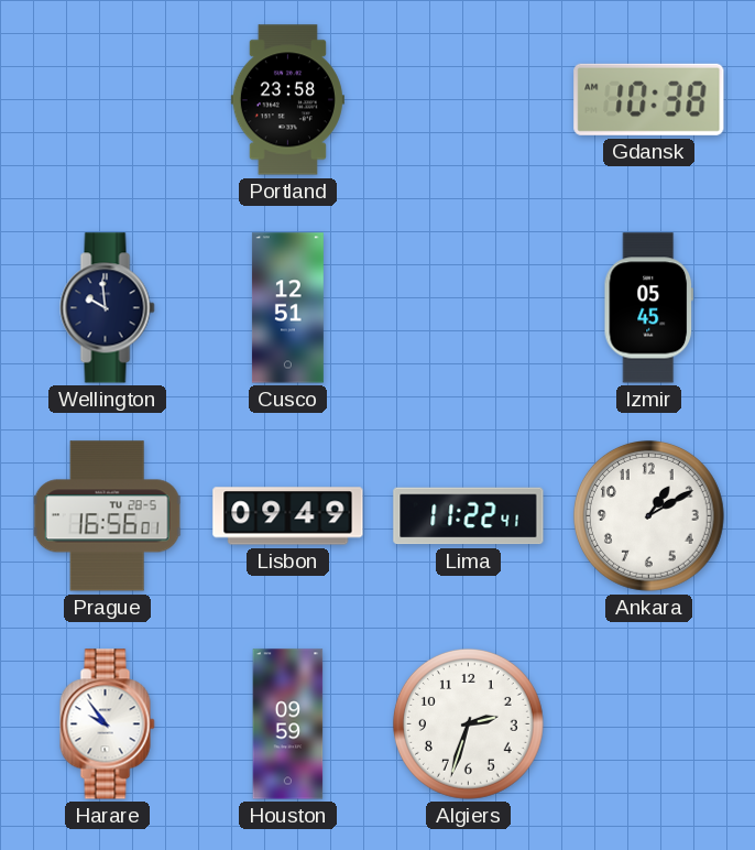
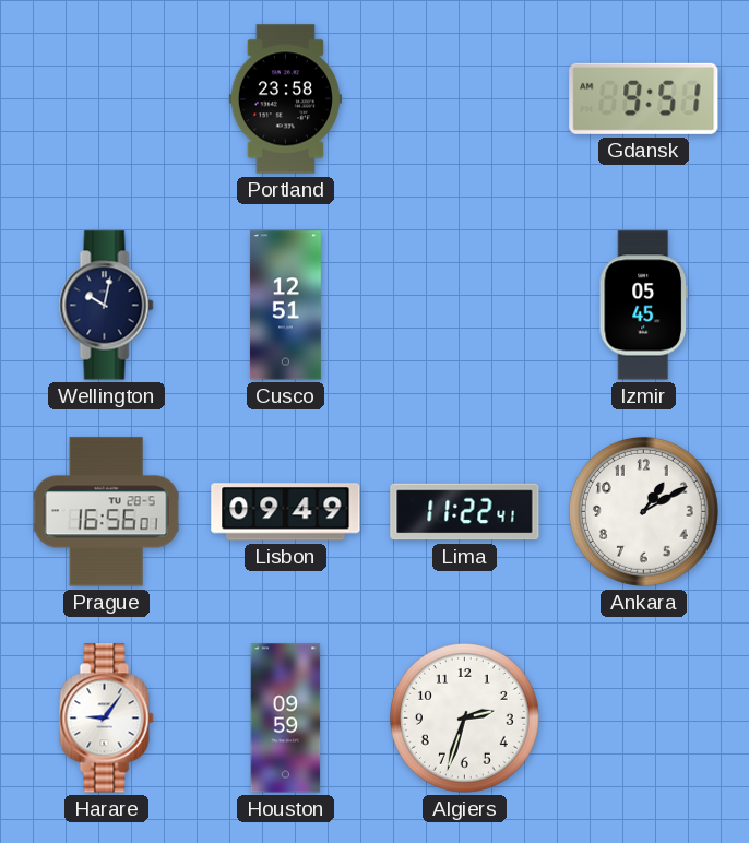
Gdansk: 10:38 -> 9:51
Wellington: 9:59 -> 10:02
Harare: 9:54 -> 9:06
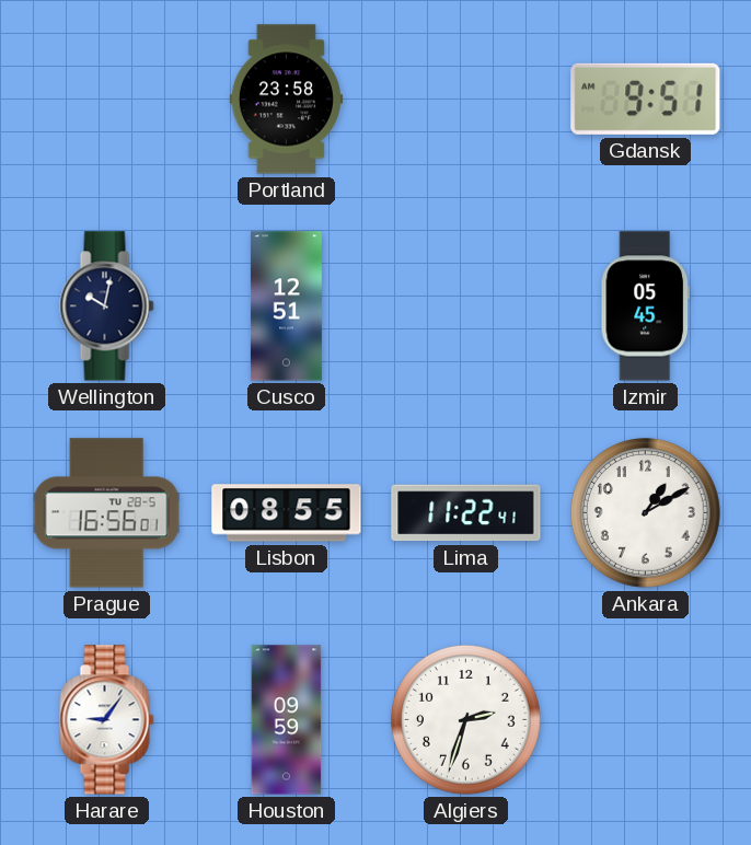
Lisbon: 09:49 -> 08:55
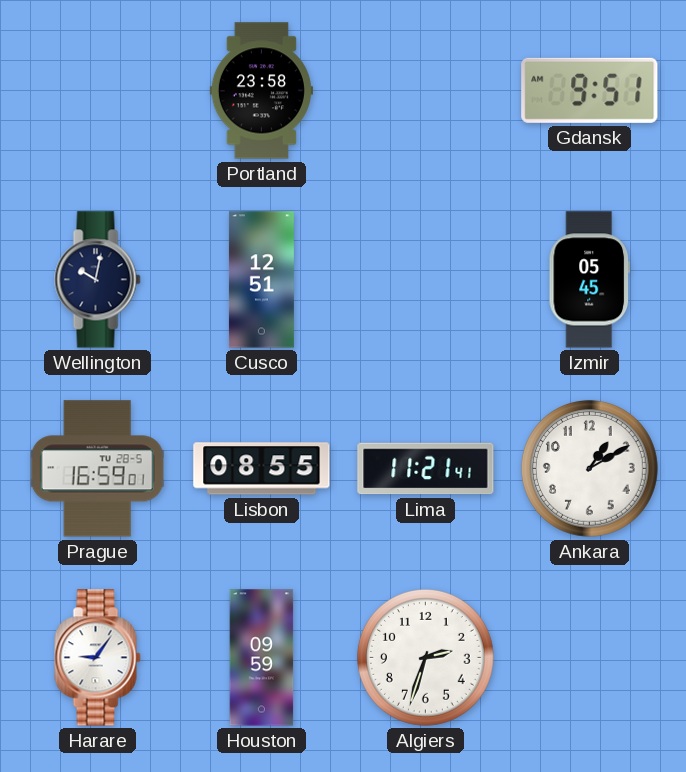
Prague: 16:56 -> 16:59
Lima: 11:22 -> 11:21
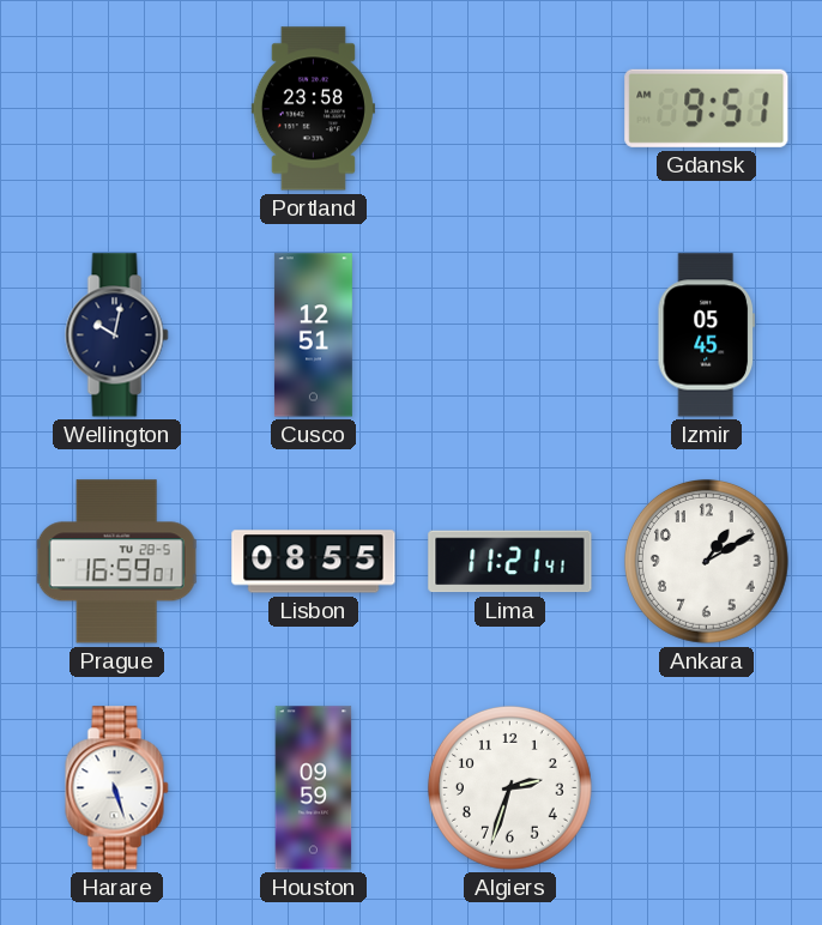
Harare: 9:06 -> 5:27
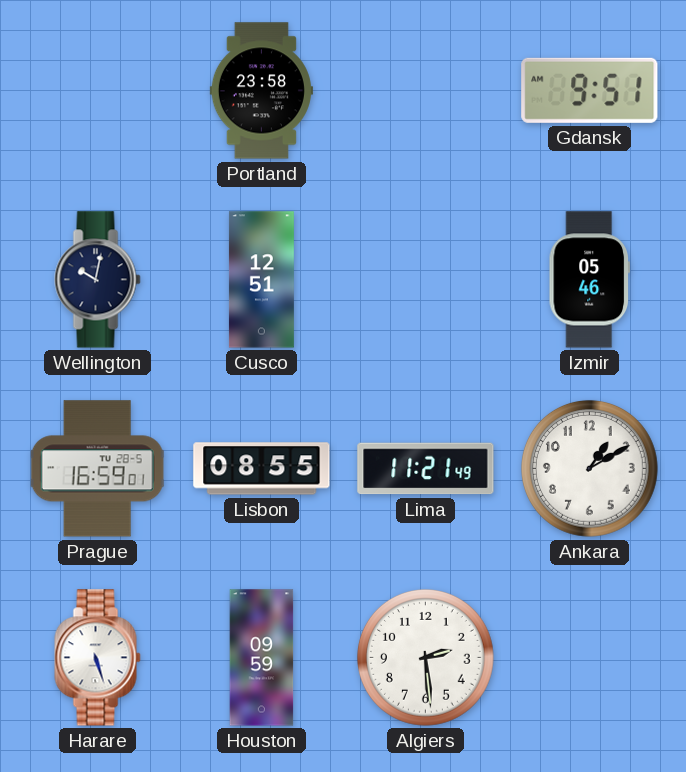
Izmir: 05:45 -> 05:46
Lima: 11:21:41 -> 11:21:49
Algiers: 2:33 -> 2:29
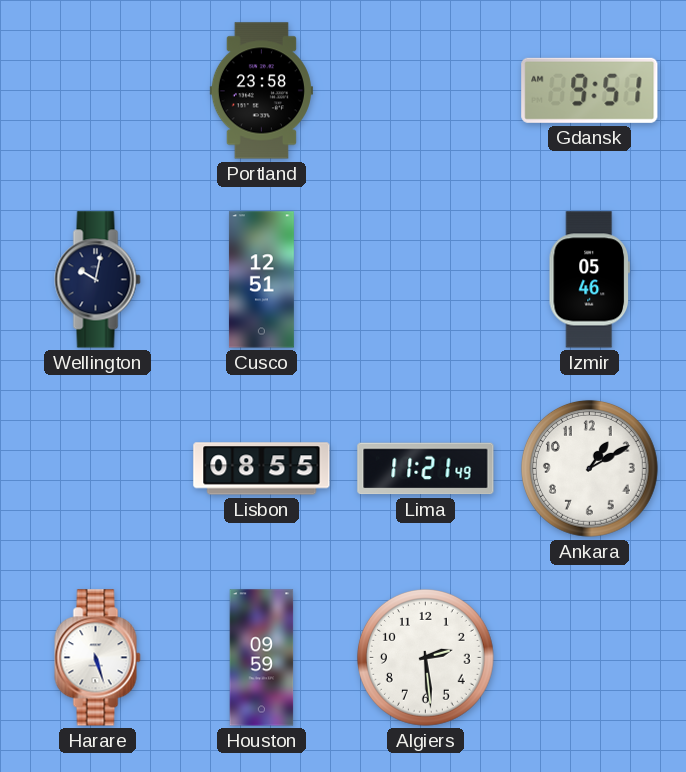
Prague: 16:59 -> none
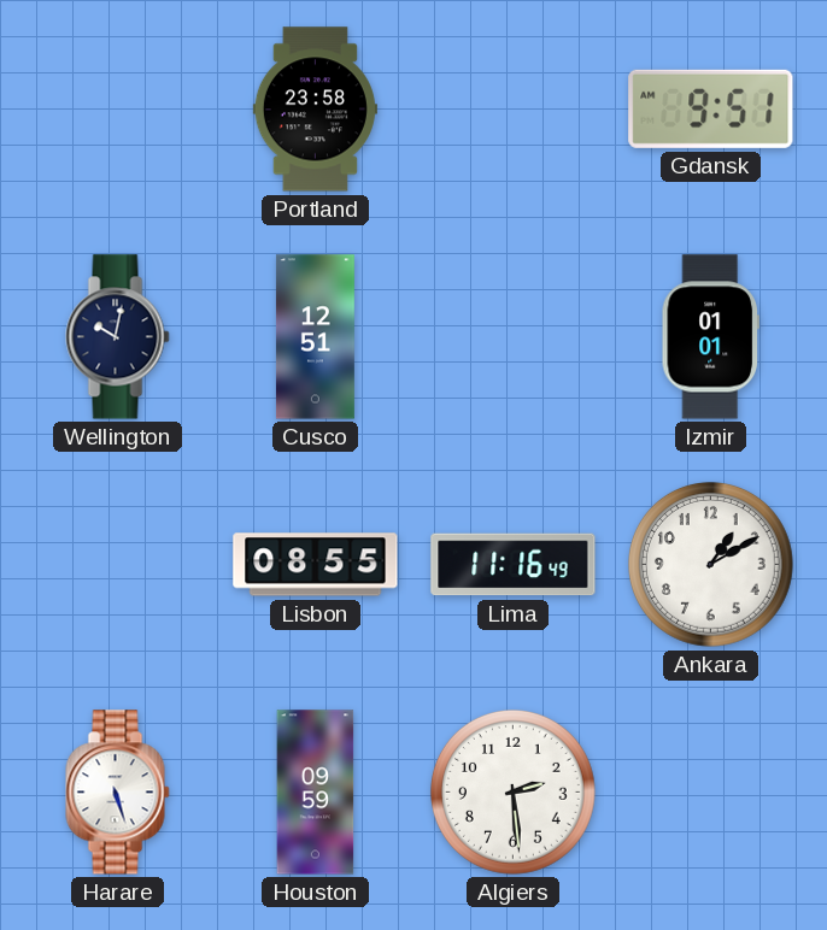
Izmir: 05:46 -> 01:01
Lima: 11:21 -> 11:16
